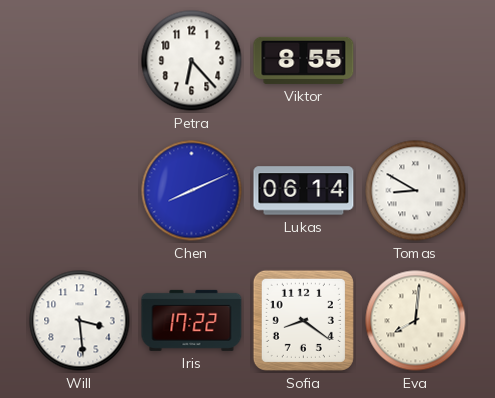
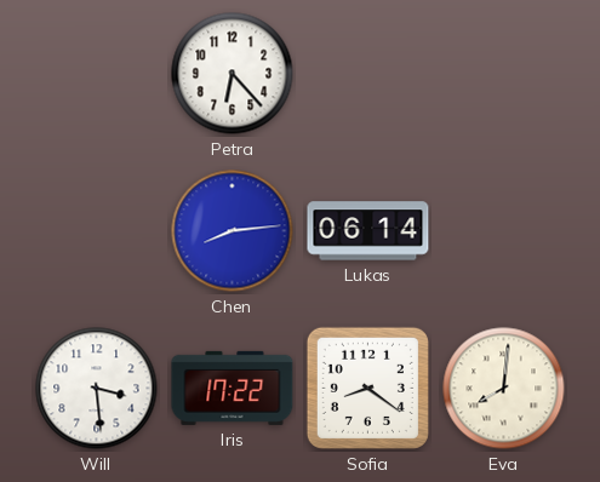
Viktor: 8:55 -> none
Chen: 8:11 -> 8:14
Tomas: 8:50 -> none
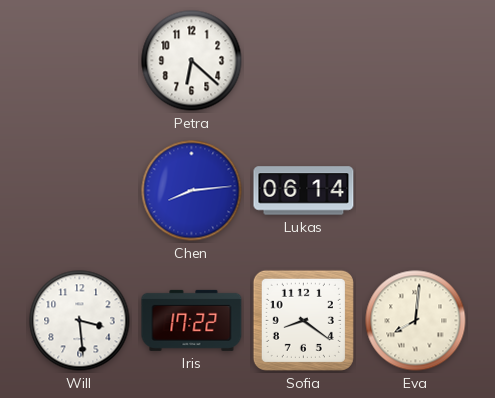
Petra: 6:23 -> 6:22
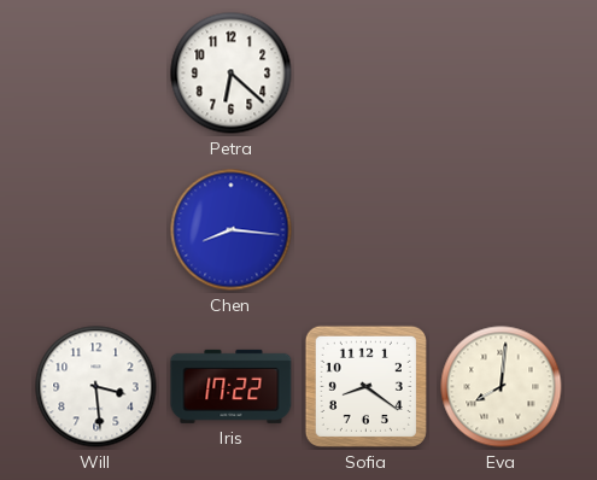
Chen: 8:14 -> 8:16
Lukas: 06:14 -> none
